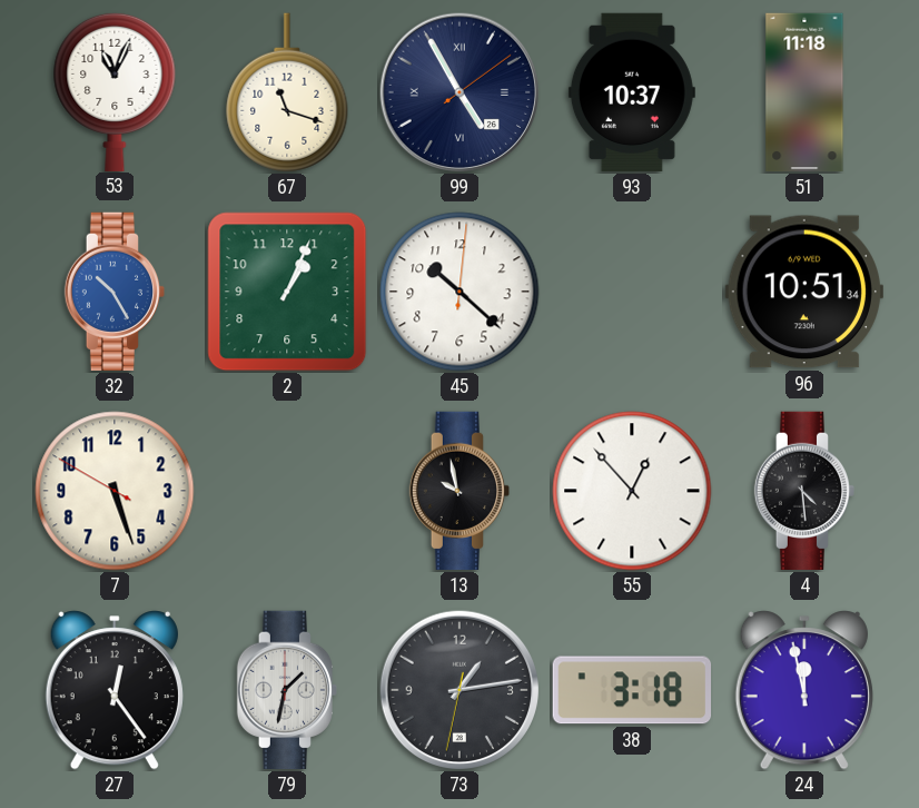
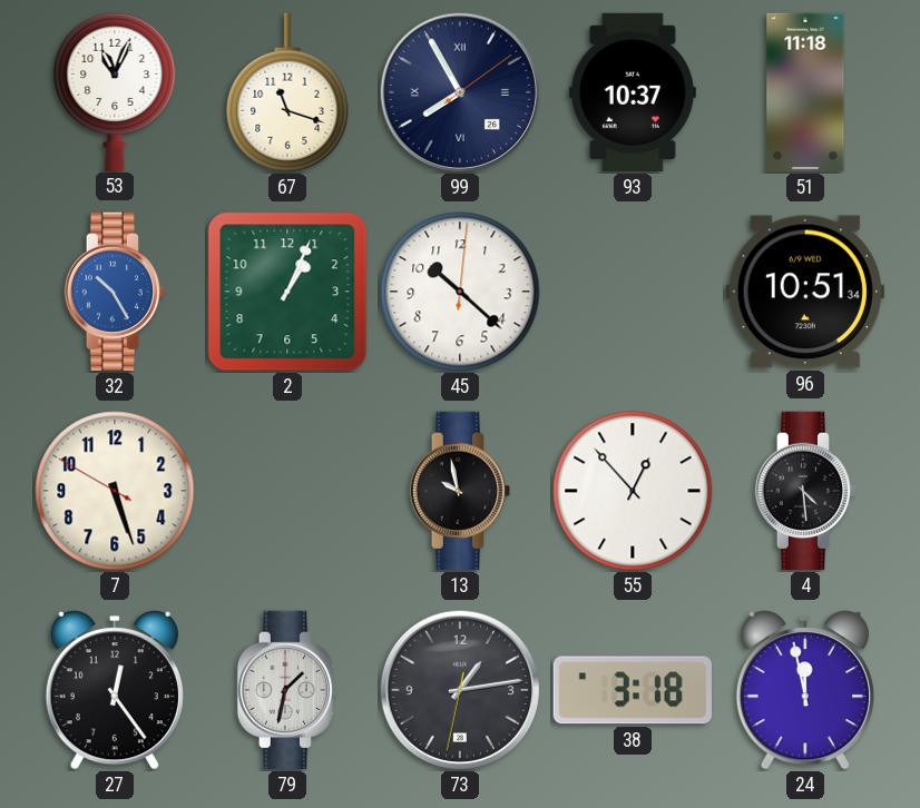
99: 4:55 -> 7:55
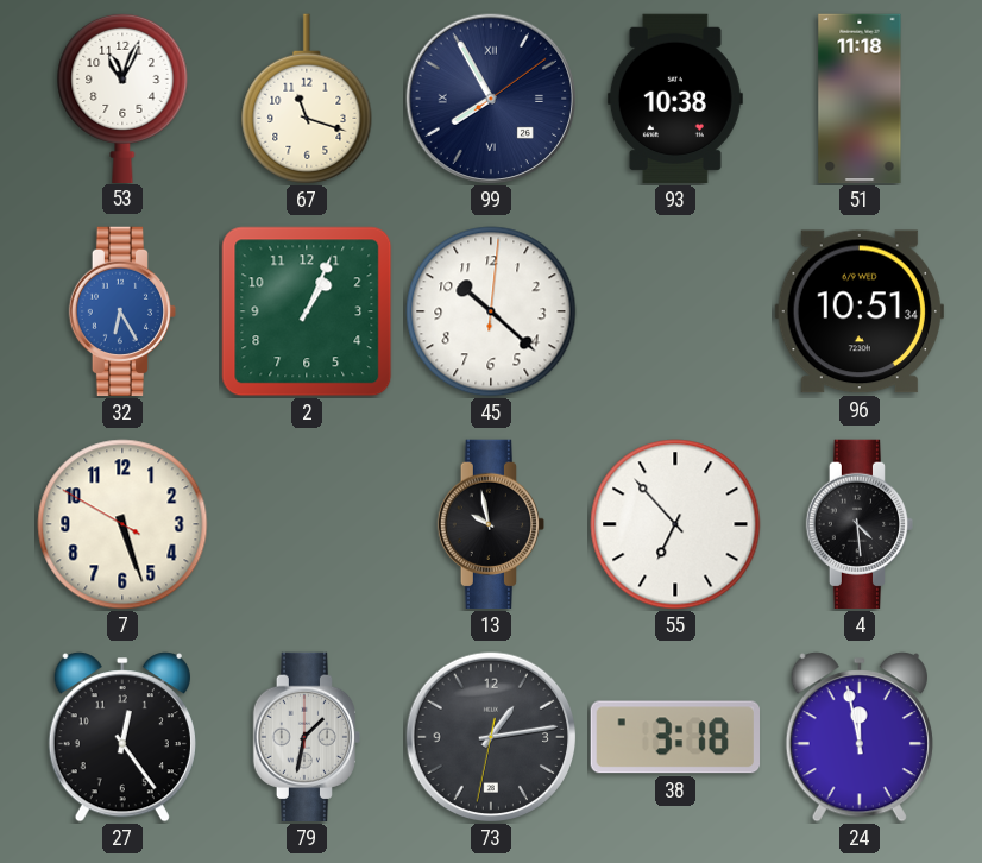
93: 10:37 -> 10:38
32: 10:25 -> 6:25
55: 12:53 -> 6:53
